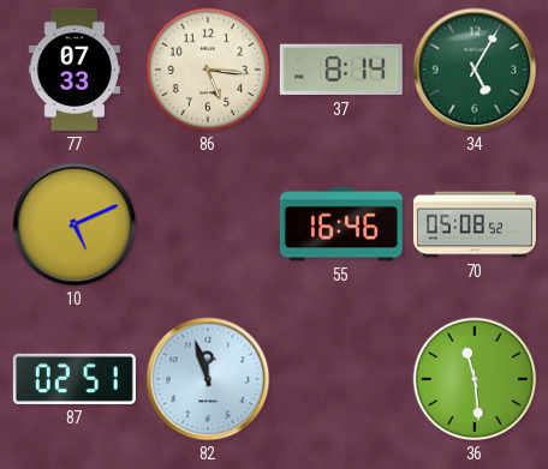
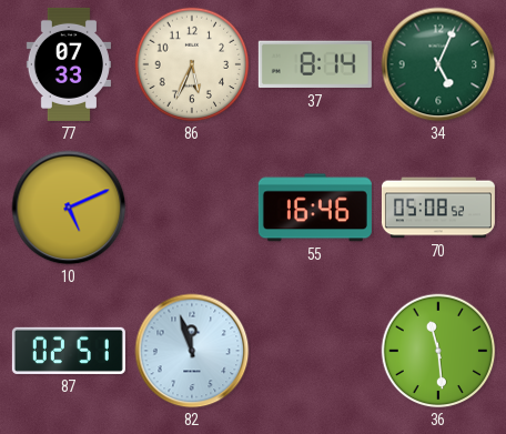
86: 5:16 -> 5:34
34: 5:05 -> 5:04
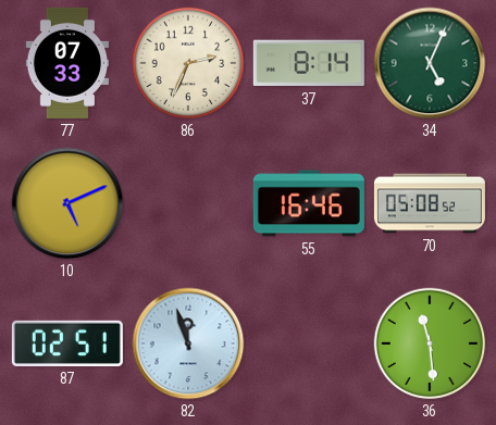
86: 5:34 -> 2:34
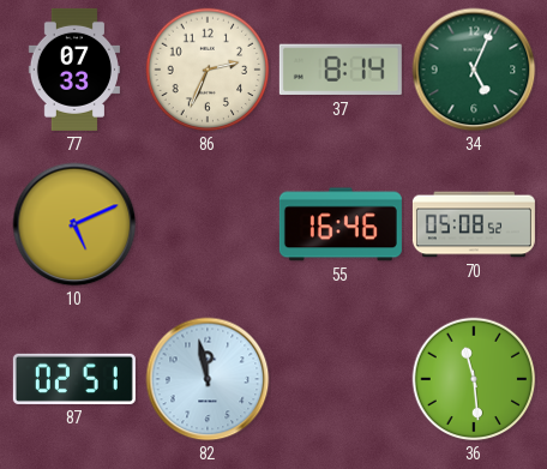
82: 11:57 -> 11:58
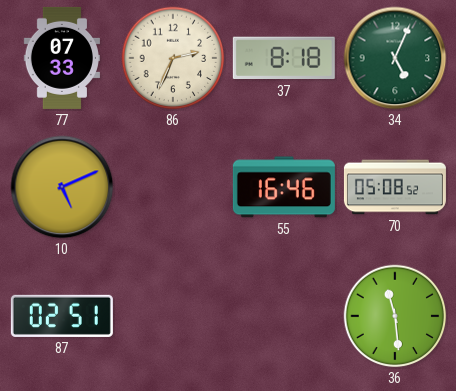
37: 8:14 -> 8:18
82: 11:58 -> none
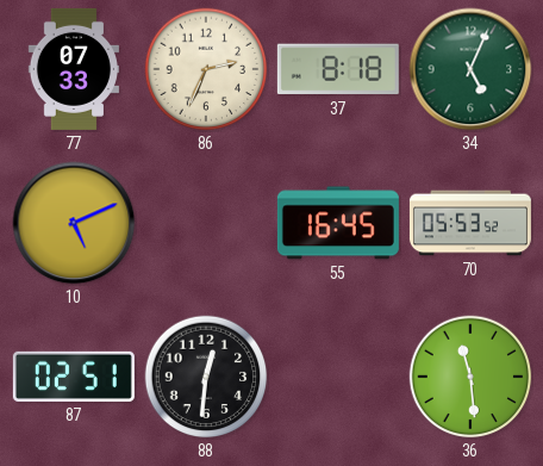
55: 16:46 -> 16:45
70: 05:08 -> 05:53
88: none -> 12:31
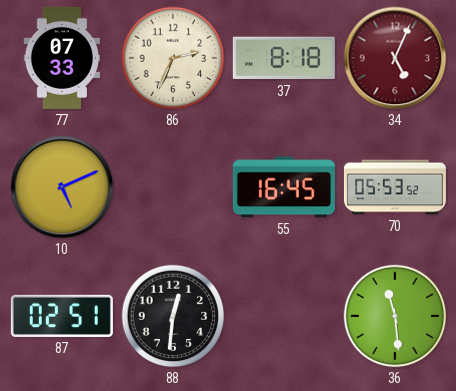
34 dial: green -> burgundy
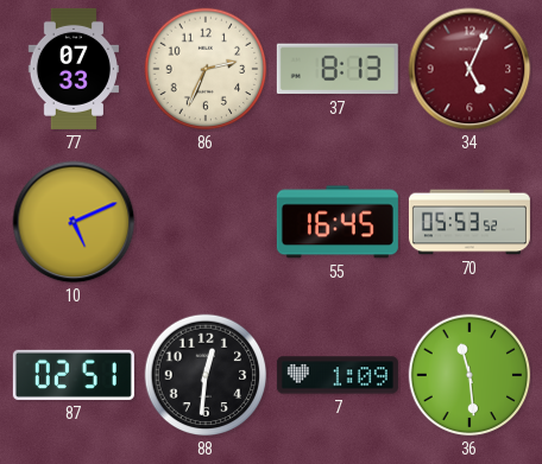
37: 8:18 -> 8:13
7: none -> 1:09
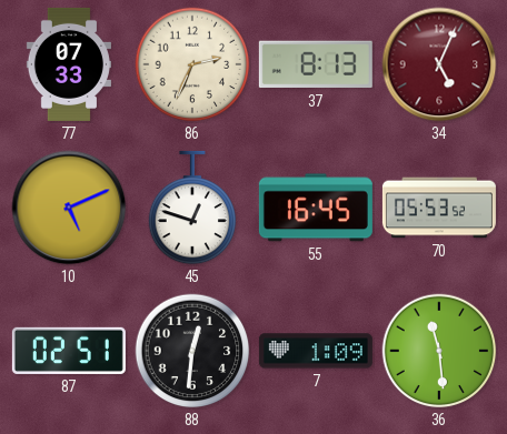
45: none -> 12:48
